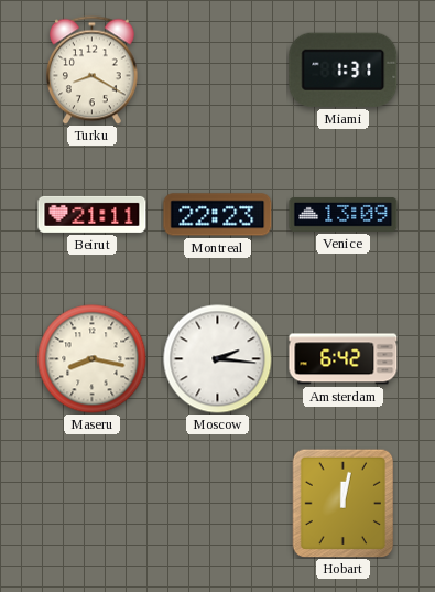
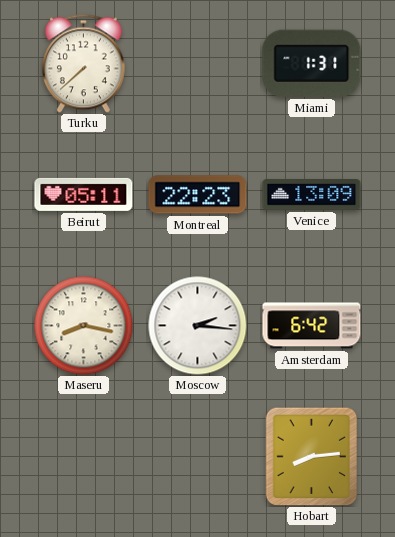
Turku: 8:20 -> 7:38
Beirut: 21:11 -> 05:11
Hobart: 12:02 -> 8:14
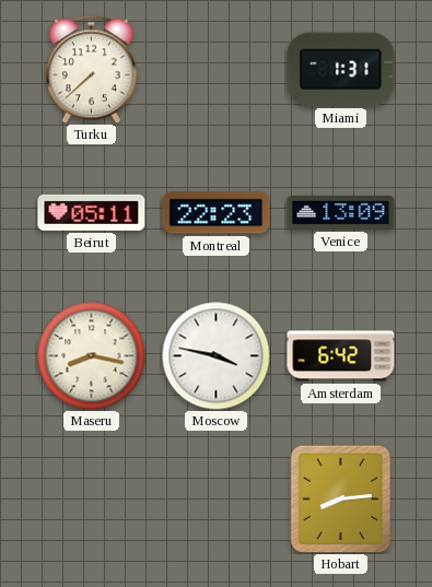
Moscow: 2:16 -> 3:47
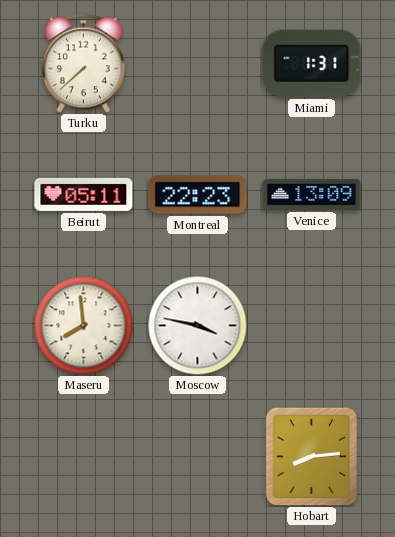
Maseru: 8:17 -> 7:59
Amsterdam: 6:42 -> none
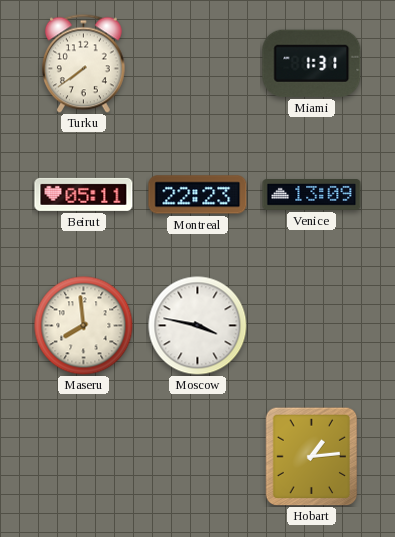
Turku: 7:38 -> 7:39
Hobart: 8:14 -> 1:14
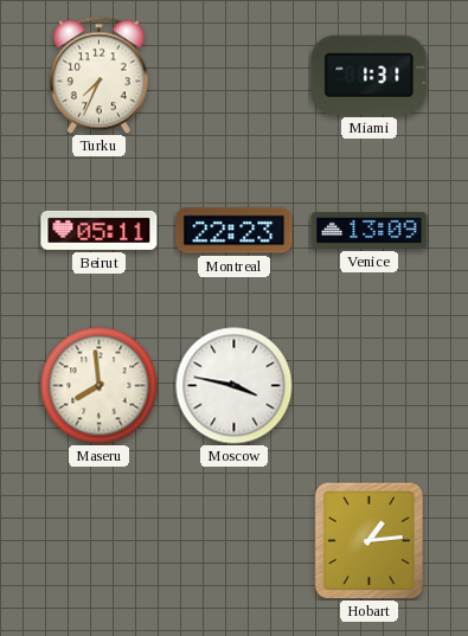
Turku: 7:39 -> 7:34
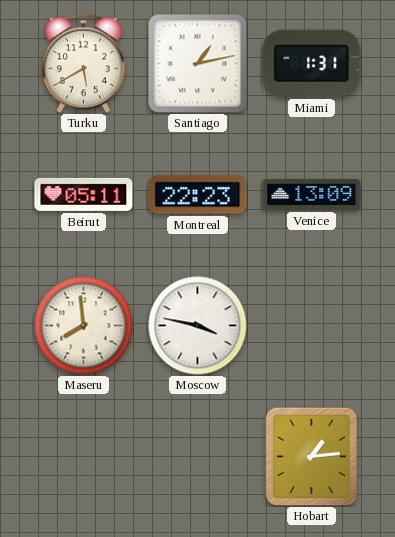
Turku: 7:34 -> 5:40
Santiago: none -> 1:13
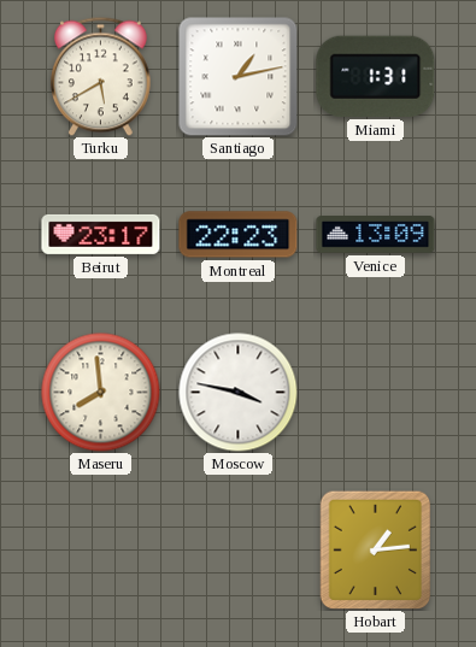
Beirut: 05:11 -> 23:17
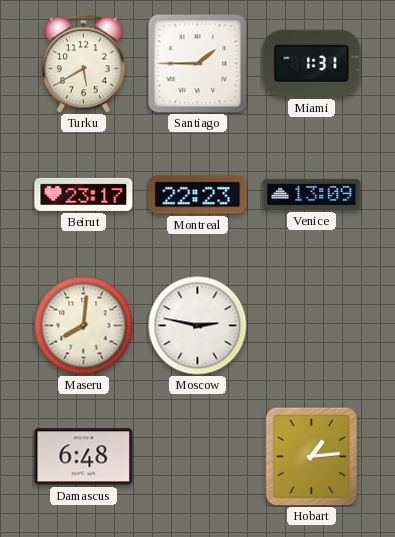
Santiago: 1:13 -> 1:45
Maseru: 7:59 -> 8:01
Moscow: 3:47 -> 2:47
Damascus: none -> 6:48
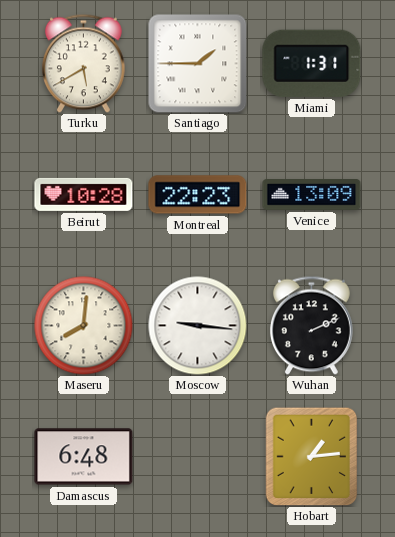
Beirut: 23:17 -> 10:28
Moscow: 2:47 -> 9:16
Wuhan: none -> 2:11
